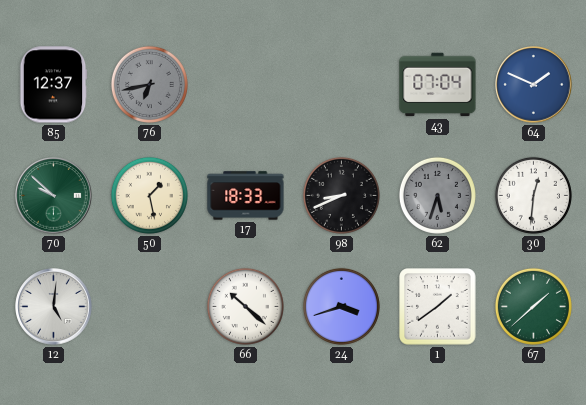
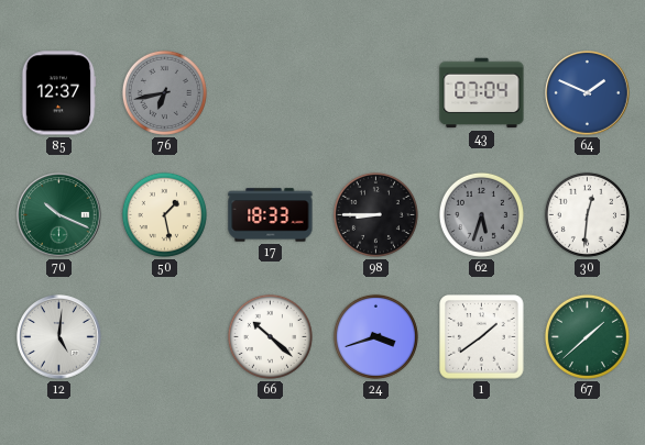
70: 9:52 -> 10:19
98: 8:41 -> 8:45
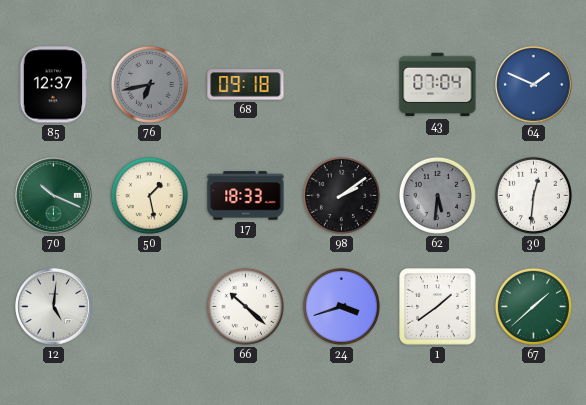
68: none -> 09:18
98: 8:45 -> 2:09
62: 5:33 -> 5:31
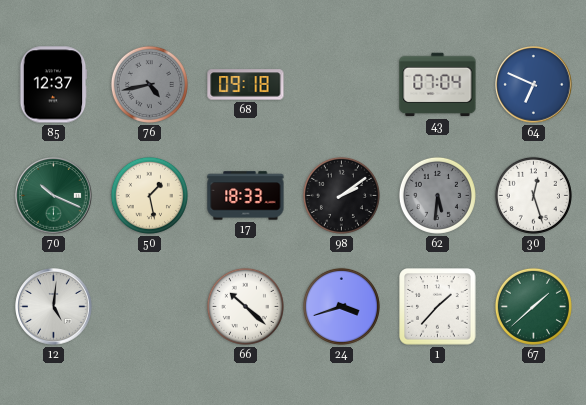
76: 6:43 -> 4:43
64: 1:49 -> 6:49
30: 12:31 -> 12:27
1: 1:39 -> 1:37
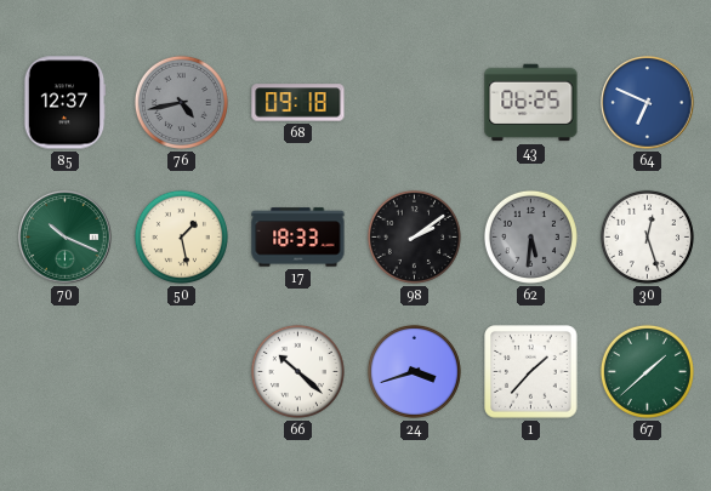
43: 07:04 -> 06:25
12: 5:01 -> none
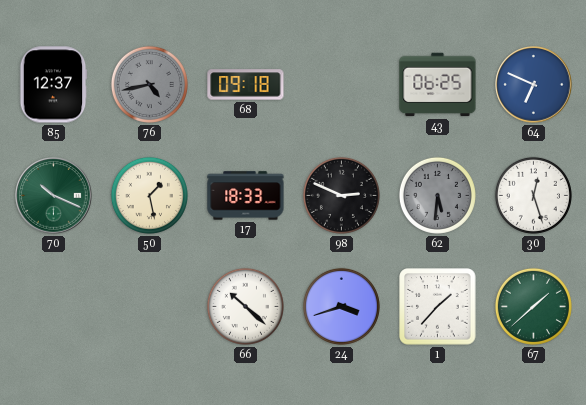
98: 2:09 -> 2:49
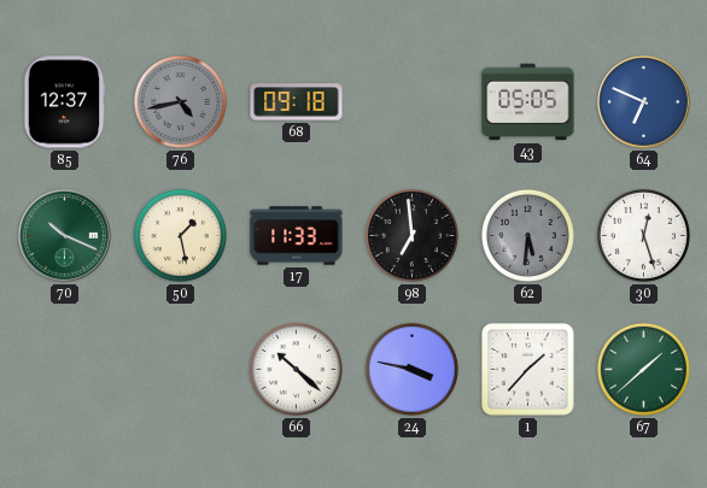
43: 06:25 -> 05:05
17: 18:33 -> 11:33
98: 2:49 -> 6:59
24: 3:42 -> 3:47
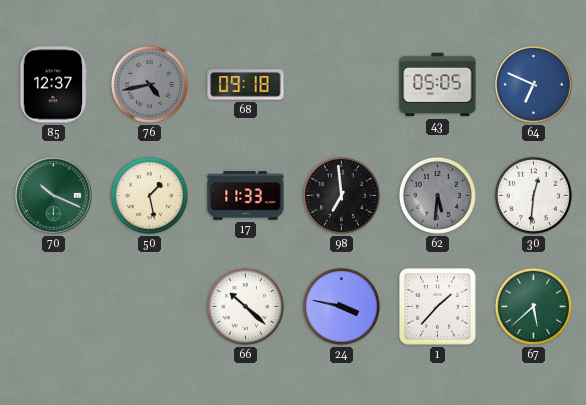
30: 12:27 -> 12:31
67: 1:38 -> 5:38
